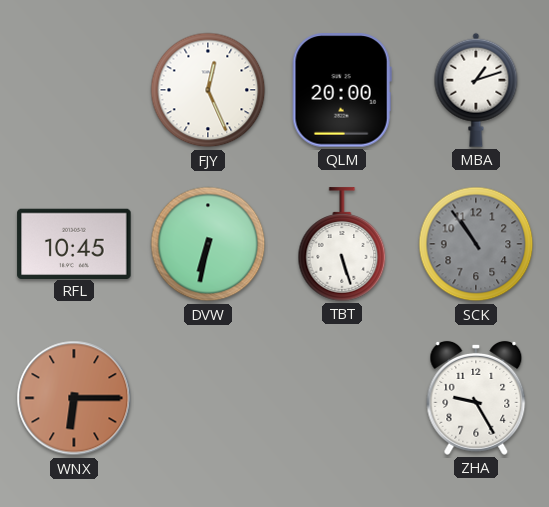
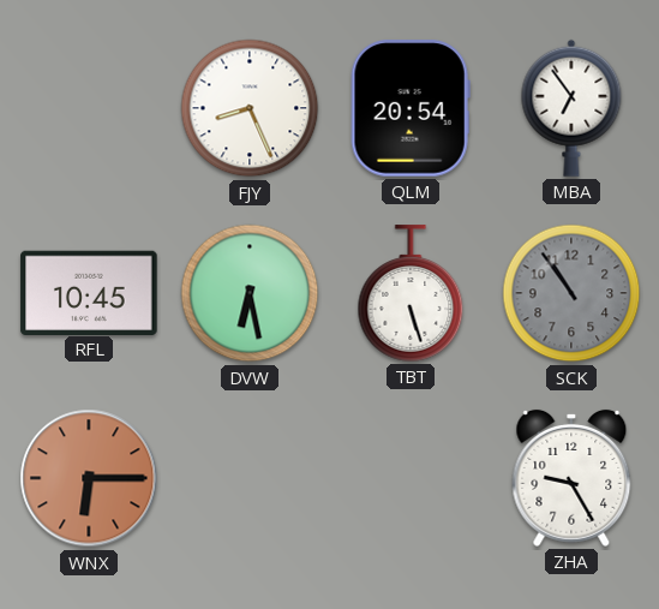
FJY: 12:26 -> 8:26
QLM: 20:00 -> 20:54
MBA: 1:12 -> 6:54
DVW: 6:32 -> 6:28
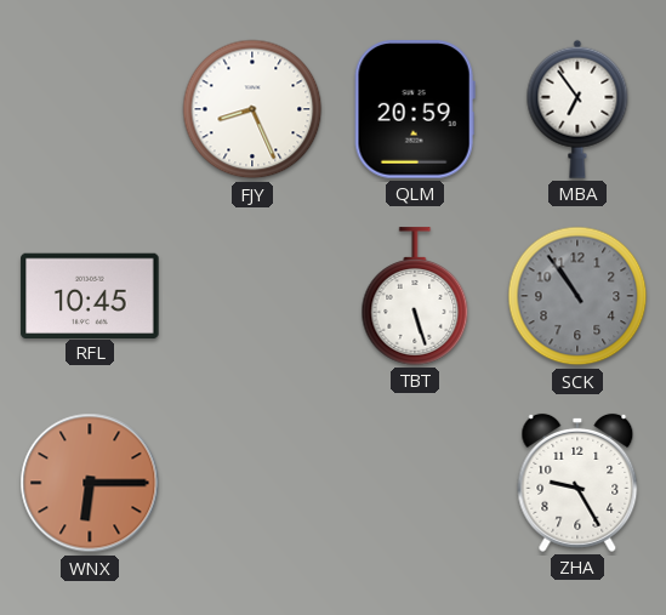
QLM: 20:54 -> 20:59
DVW: 6:28 -> none
